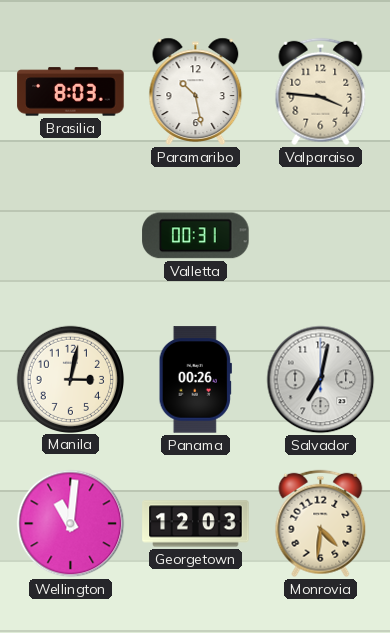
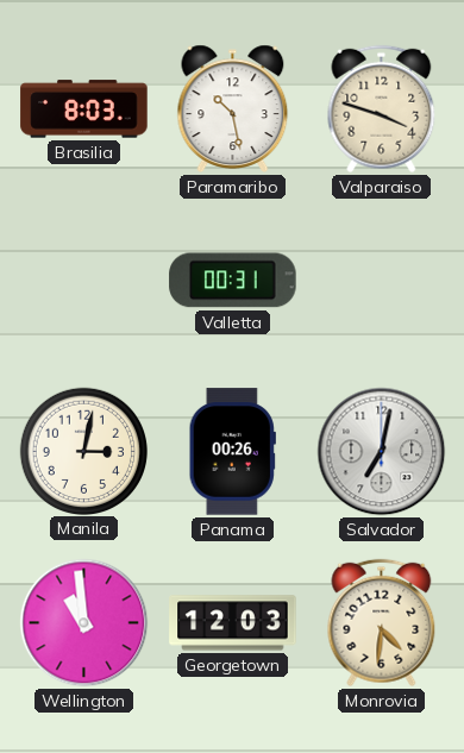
Valparaiso: 3:46 -> 3:48
Wellington: 11:01 -> 10:59
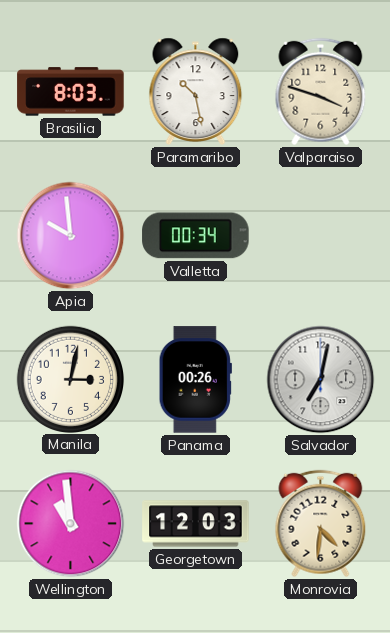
Apia: none -> 9:59
Valletta: 00:31 -> 00:34
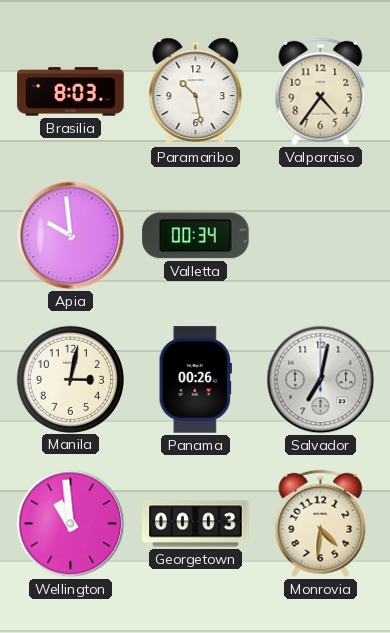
Valparaiso: 3:48 -> 4:36
Georgetown: 12:03 -> 00:03
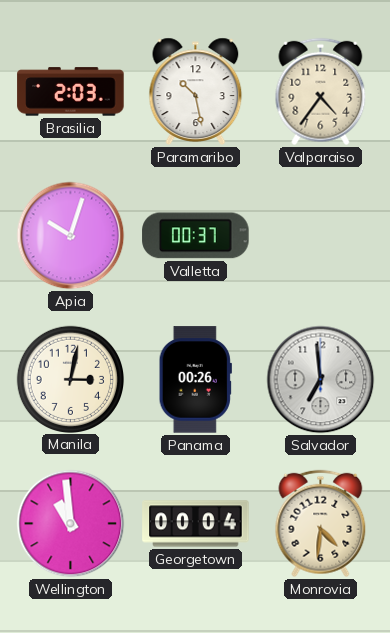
Brasilia: 8:03 -> 2:03
Apia: 9:59 -> 10:03
Valletta: 00:34 -> 00:37
Salvador: 7:02 -> 6:59
Georgetown: 00:03 -> 00:04
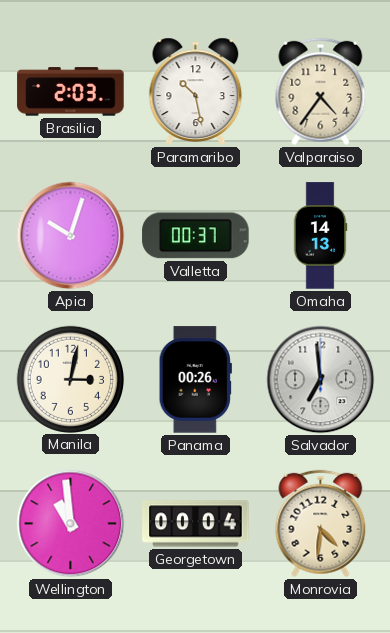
Omaha: none -> 14:13
